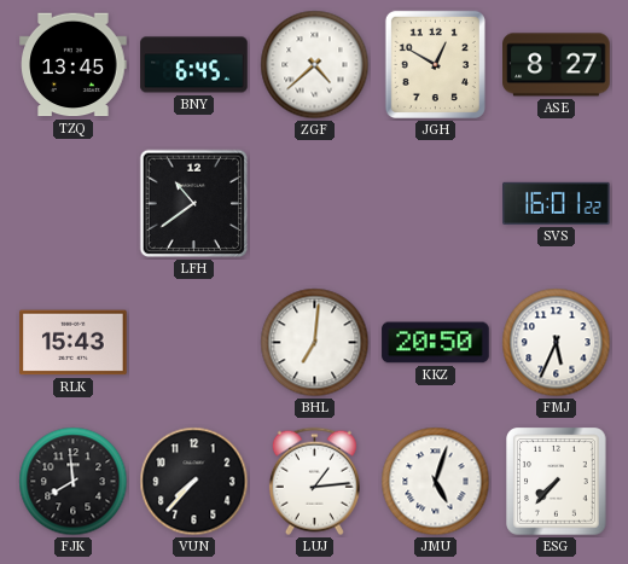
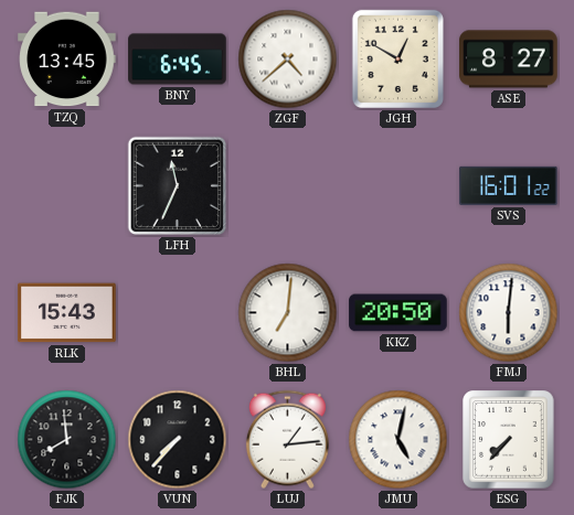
LFH: 10:39 -> 11:34
FMJ: 5:34 -> 6:01
JMU: 5:03 -> 5:02
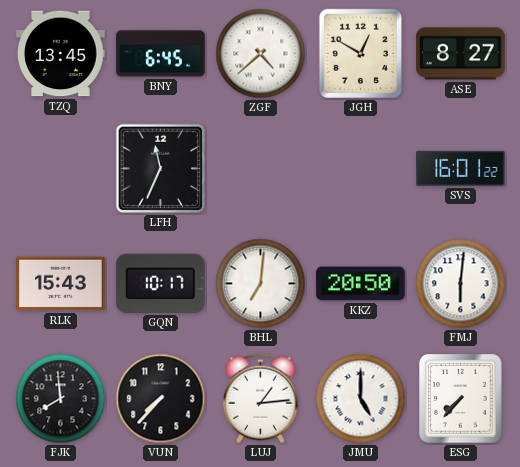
GQN: none -> 10:17
JMU: 5:02 -> 5:00
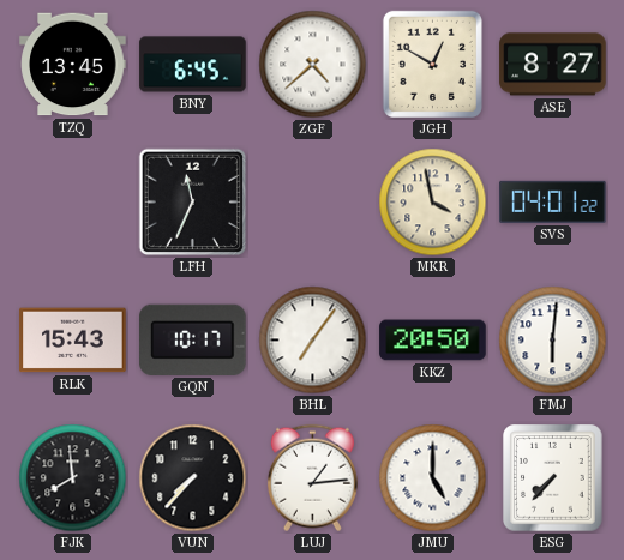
MKR: none -> 3:58
SVS: 16:01 -> 04:01
BHL: 7:01 -> 7:06
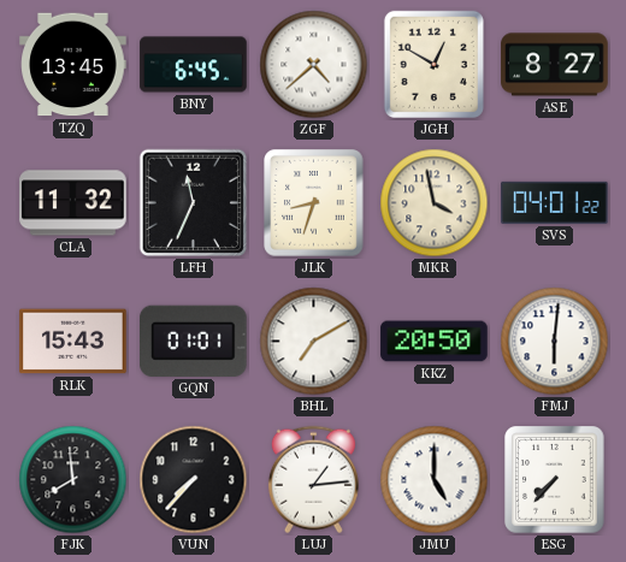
CLA: none -> 11:32
JLK: none -> 8:33
GQN: 10:17 -> 01:01
BHL: 7:06 -> 7:10
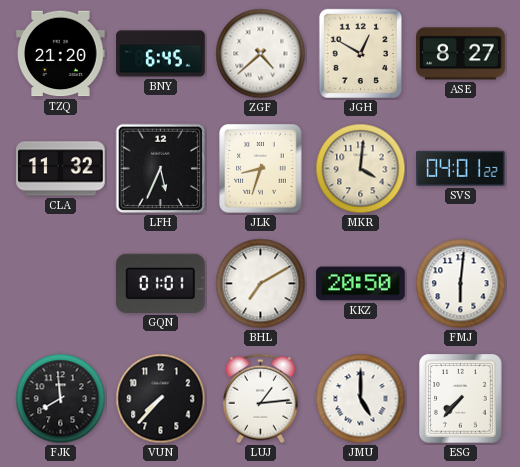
TZQ: 13:45 -> 21:20
LFH: 11:34 -> 5:34
MKR: 3:58 -> 4:01
RLK: 15:43 -> none
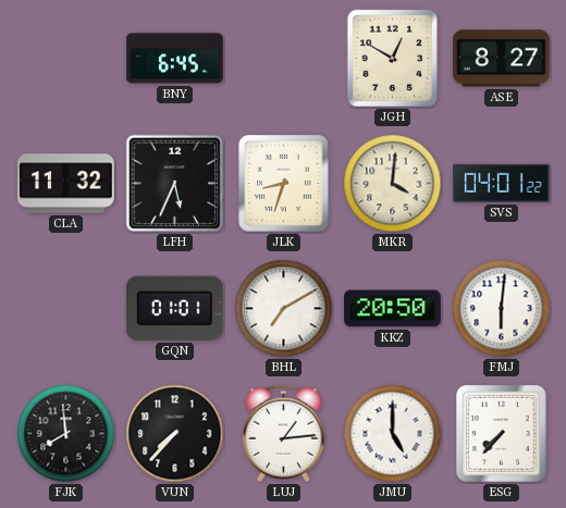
TZQ: 21:20 -> none
ZGF: 4:38 -> none
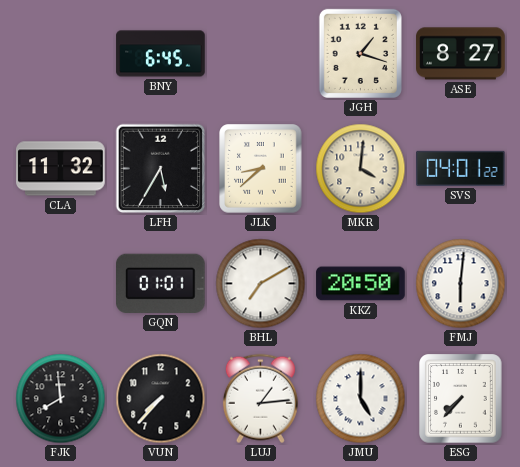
JGH: 12:50 -> 1:18
LFH: 5:34 -> 5:35
JLK: 8:33 -> 8:38
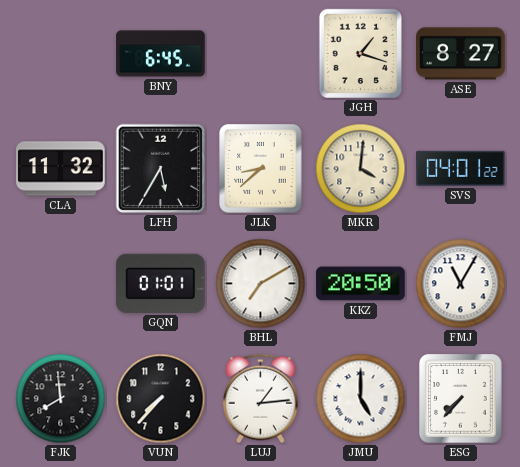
FMJ: 6:01 -> 11:05
